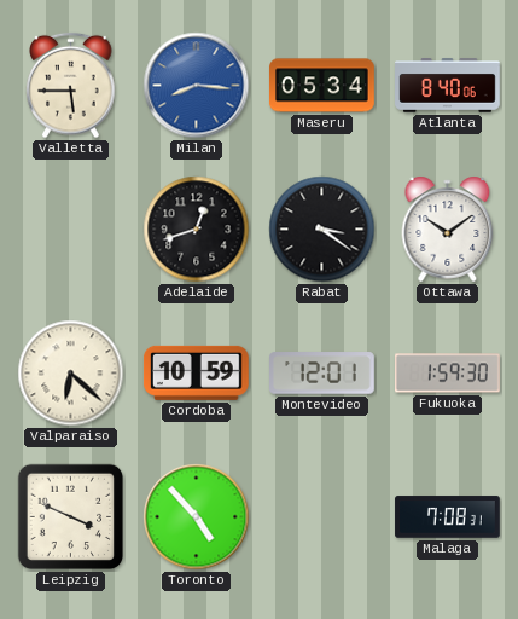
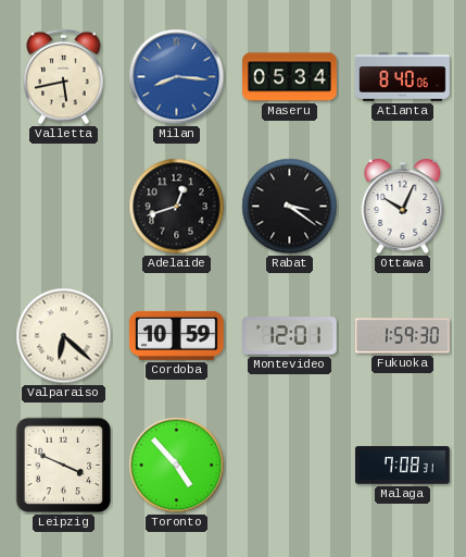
Valletta: 5:45 -> 5:43
Ottawa: 10:09 -> 10:04
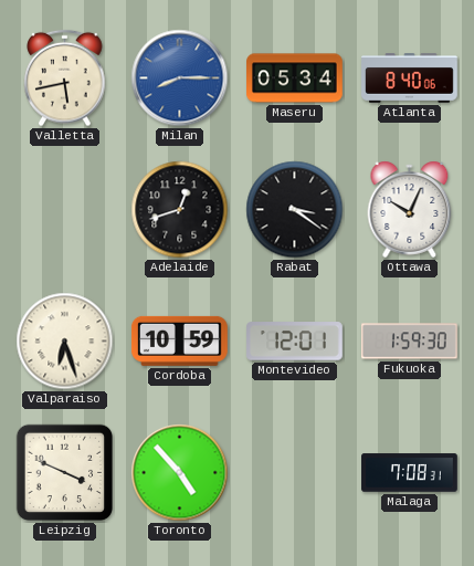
Milan: 8:16 -> 8:15
Valparaiso: 6:22 -> 6:27
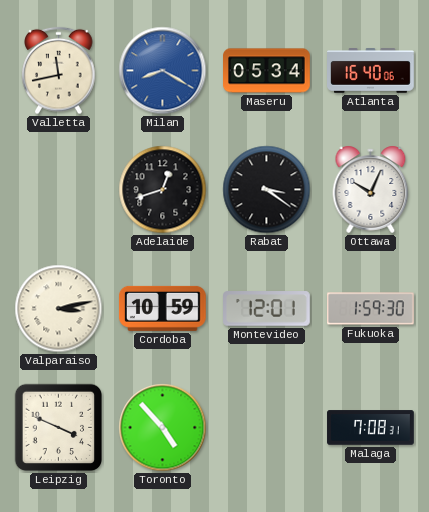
Valletta: 5:43 -> 11:43
Milan: 8:15 -> 8:20
Atlanta: 8:40 -> 16:40
Valparaiso: 6:27 -> 3:13
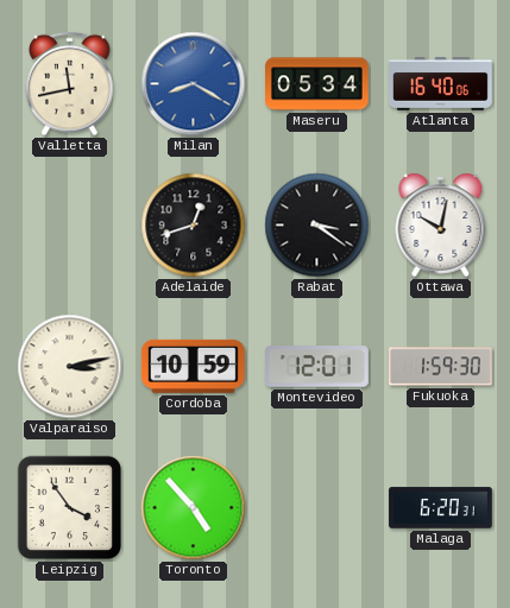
Ottawa: 10:04 -> 10:02
Leipzig: 3:49 -> 3:54
Malaga: 7:08 -> 6:20
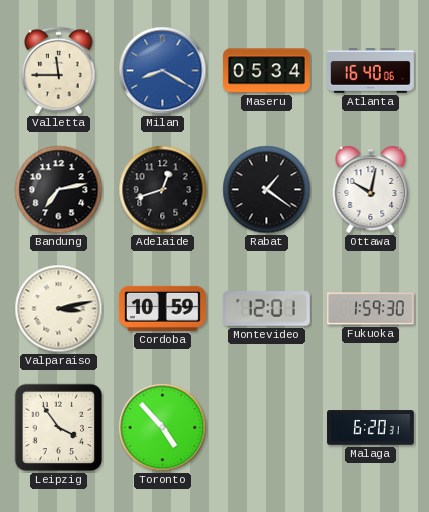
Valletta: 11:43 -> 11:45
Bandung: none -> 7:13
Rabat: 3:21 -> 1:21
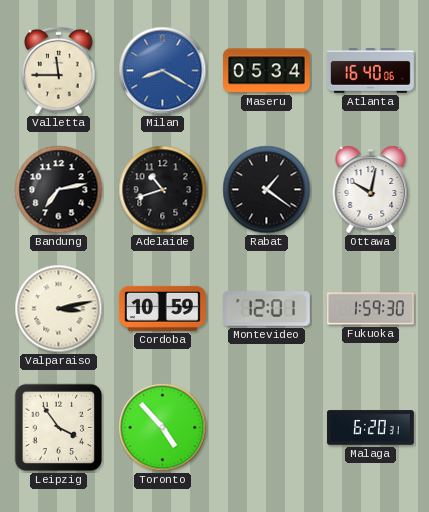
Adelaide: 12:42 -> 10:42
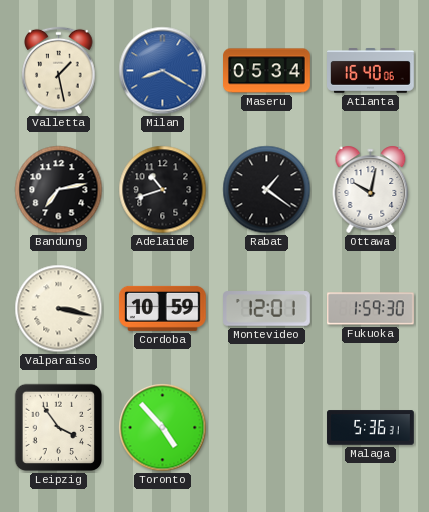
Valletta: 11:45 -> 1:28
Valparaiso: 3:13 -> 3:17
Malaga: 6:20 -> 5:36
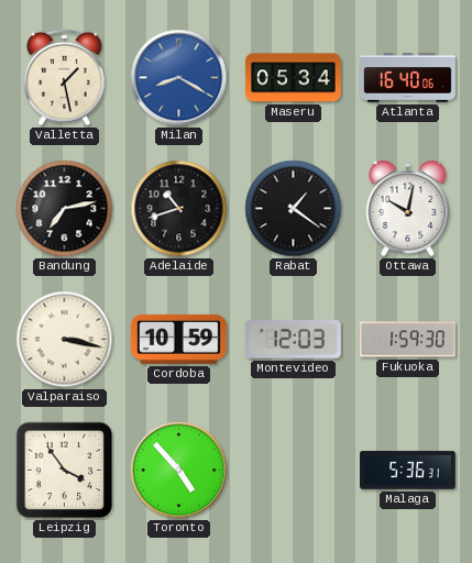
Montevideo: 12:01 -> 12:03
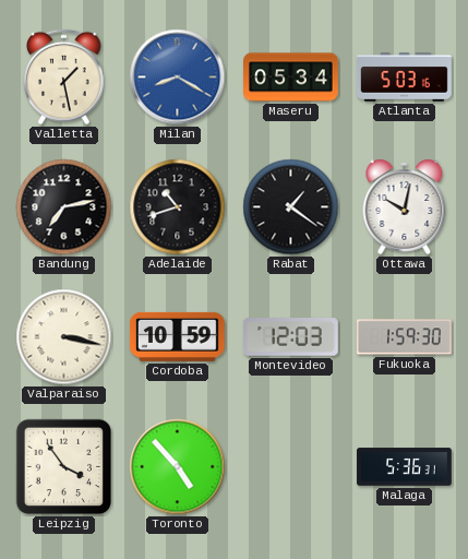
Atlanta: 16:40 -> 5:03
